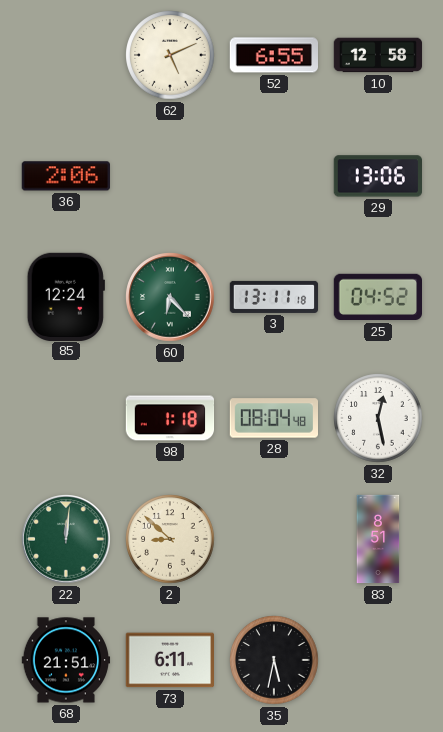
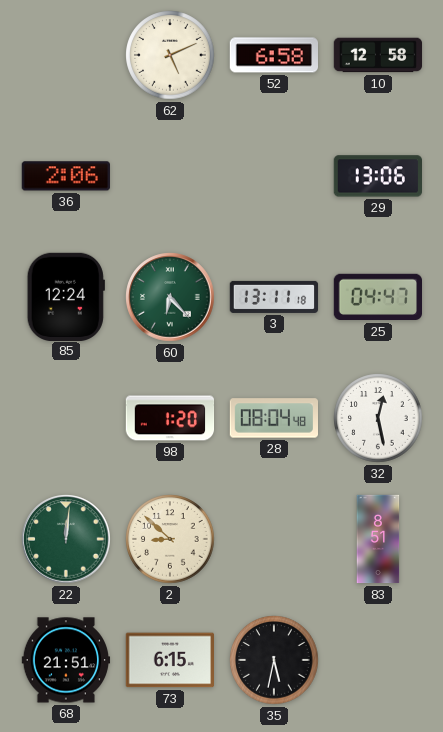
52: 6:55 -> 6:58
25: 04:52 -> 04:47
98: 1:18 -> 1:20
73: 6:11 -> 6:15
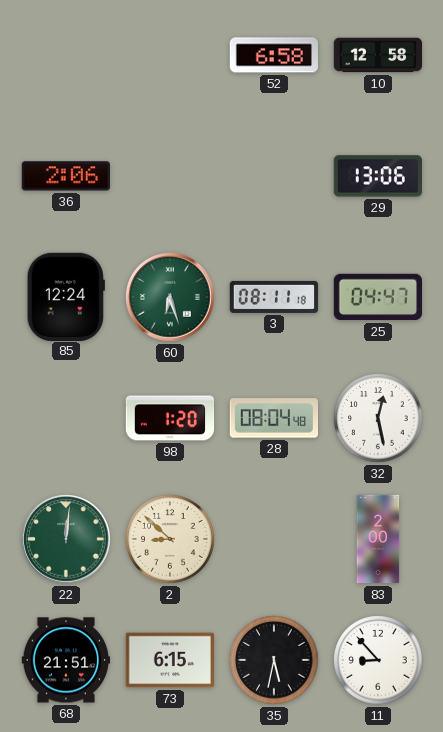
62: 5:11 -> none
60: 6:23 -> 6:27
3: 13:11 -> 08:11
83: 8:51 -> 2:00
11: none -> 8:53
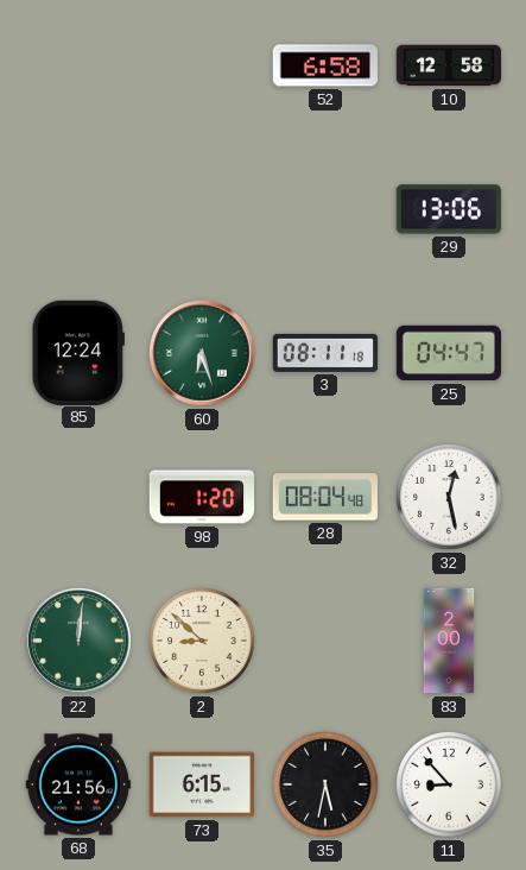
36: 2:06 -> none
68: 21:51 -> 21:56
